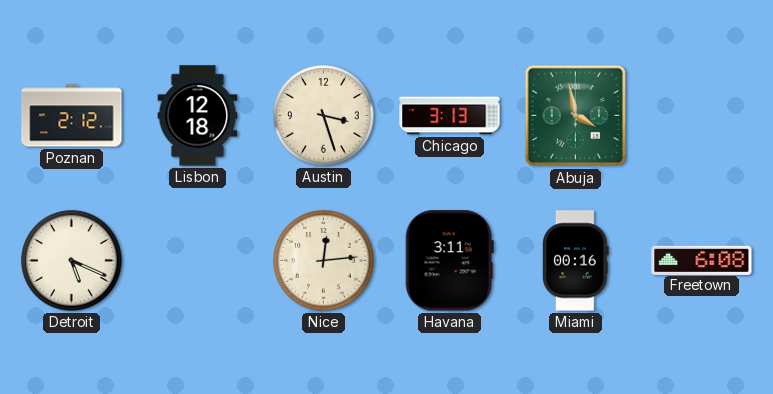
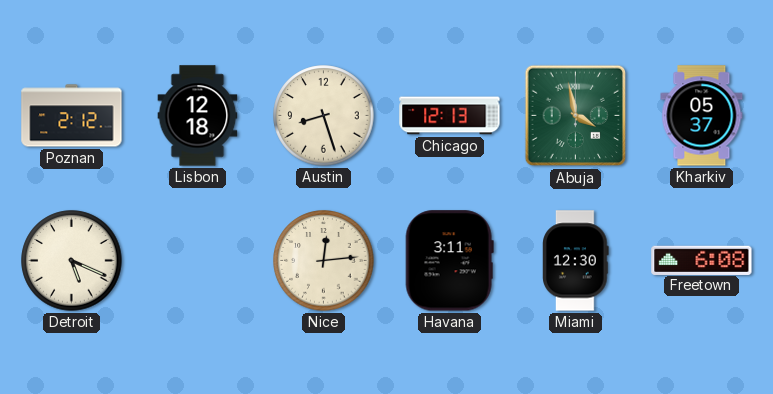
Austin: 3:27 -> 8:27
Chicago: 3:13 -> 12:13
Kharkiv: none -> 05:37
Miami: 00:16 -> 12:30
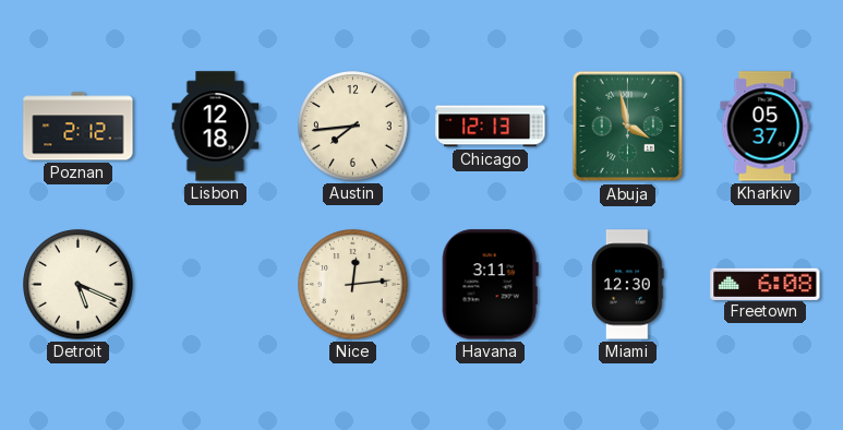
Austin: 8:27 -> 7:44
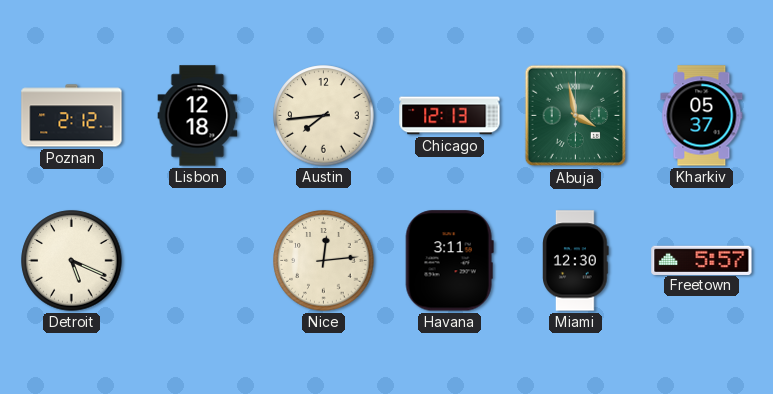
Freetown: 6:08 -> 5:57
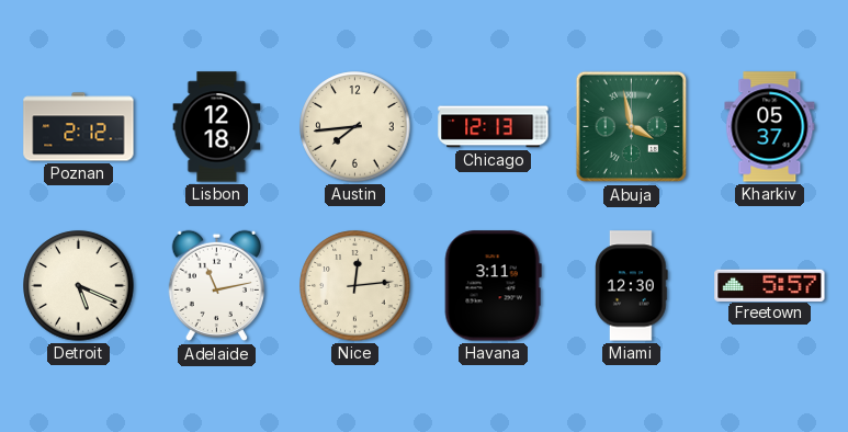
Adelaide: none -> 11:13
